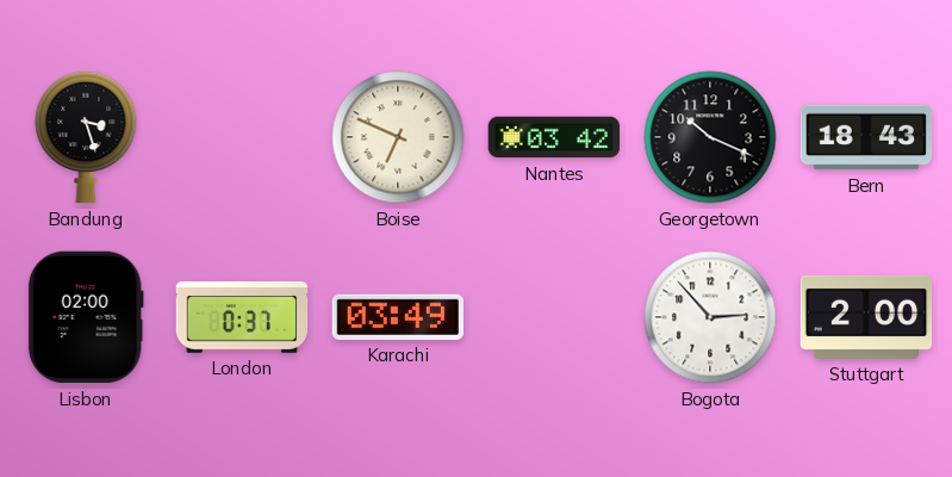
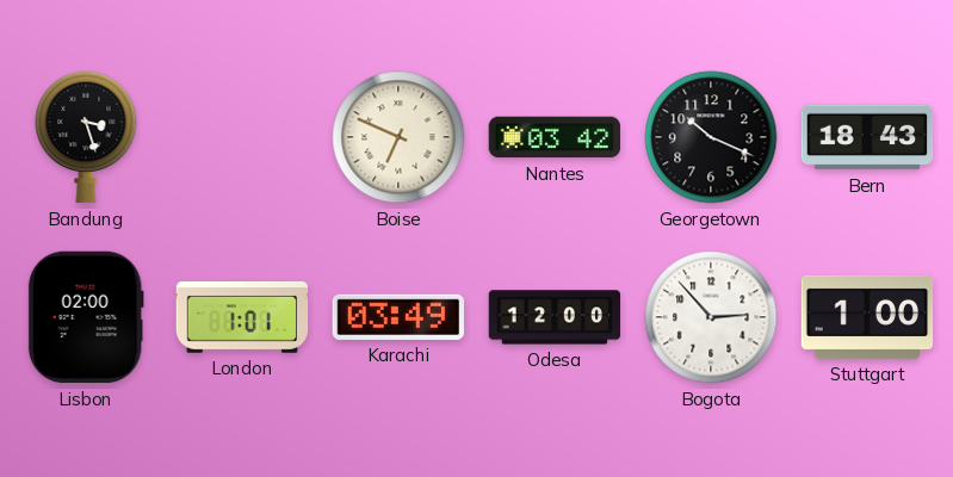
London: 0:37 -> 1:01
Odesa: none -> 12:00
Stuttgart: 2:00 -> 1:00
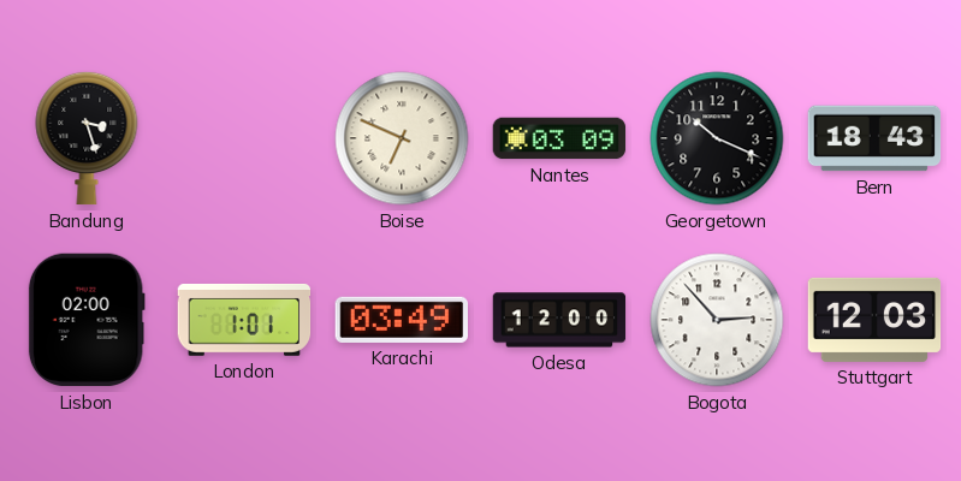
Nantes: 03:42 -> 03:09
Stuttgart: 1:00 -> 12:03
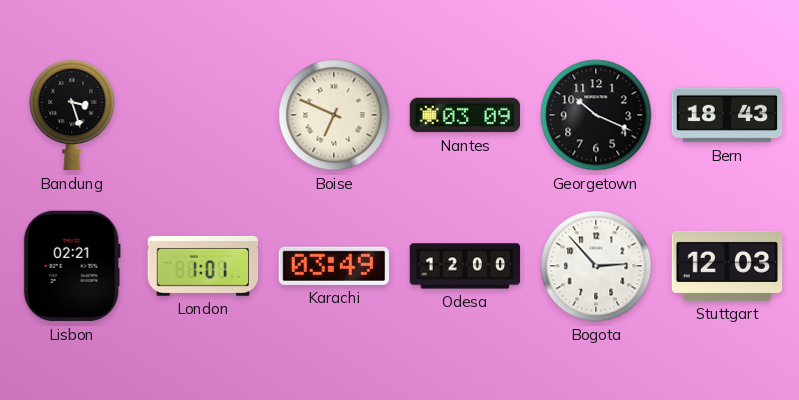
Lisbon: 02:00 -> 02:21
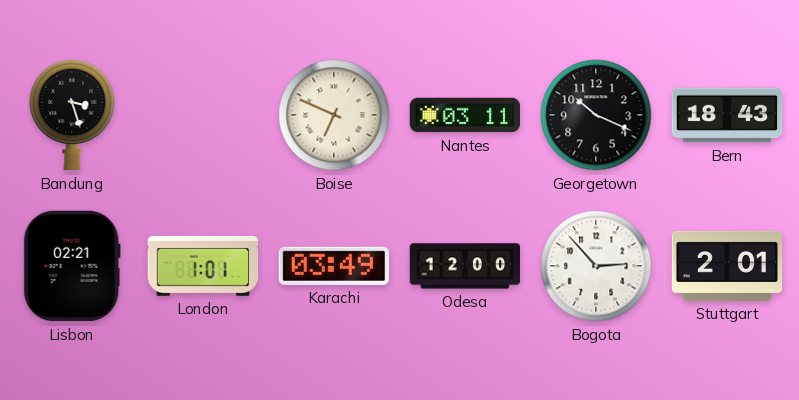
Nantes: 03:09 -> 03:11
Stuttgart: 12:03 -> 2:01
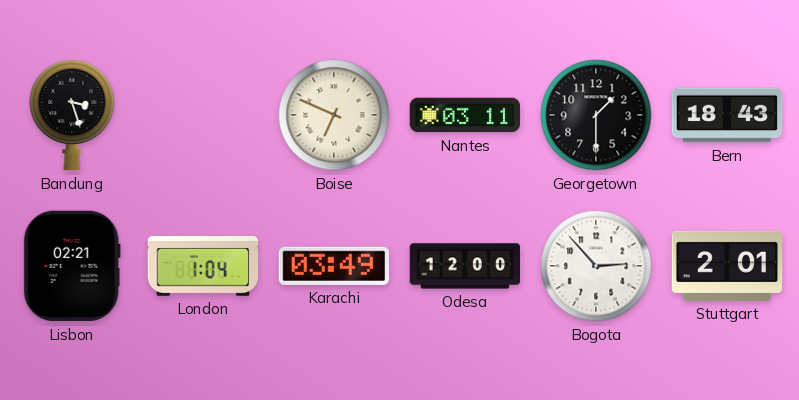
Georgetown: 10:19 -> 1:30
London: 1:01 -> 1:04
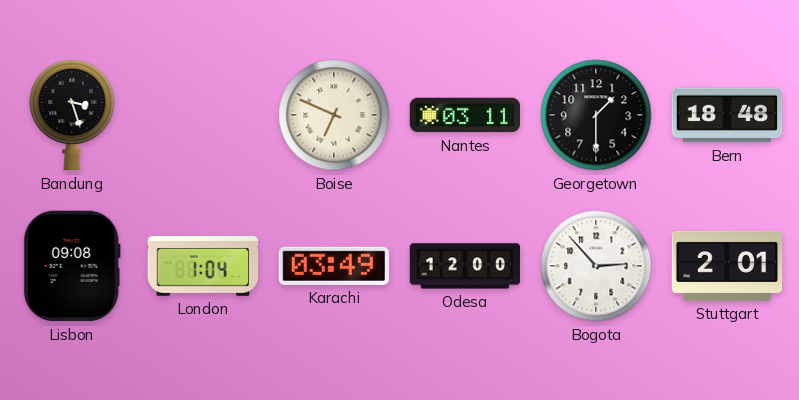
Bern: 18:43 -> 18:48
Lisbon: 02:21 -> 09:08
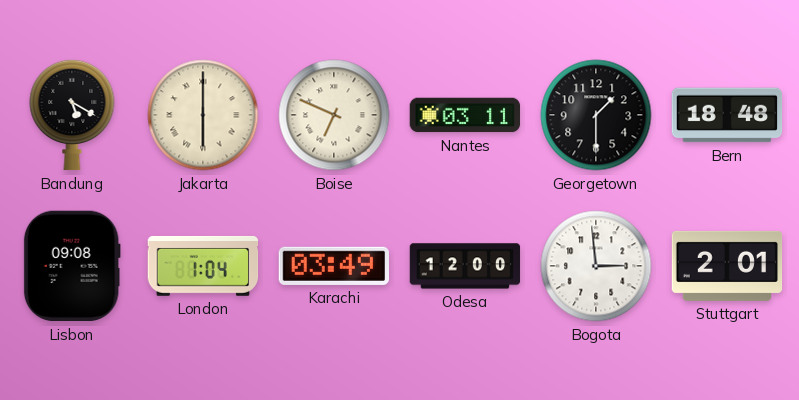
Bandung: 3:27 -> 5:20
Jakarta: none -> 6:00
Bogota: 2:53 -> 2:59
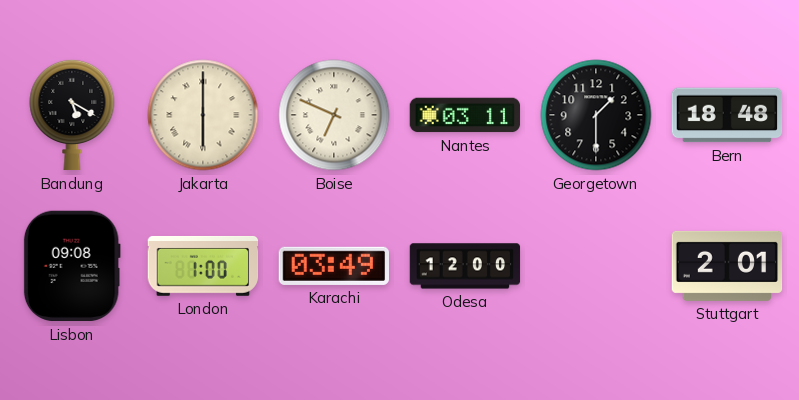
London: 1:04 -> 1:00
Bogota: 2:59 -> none
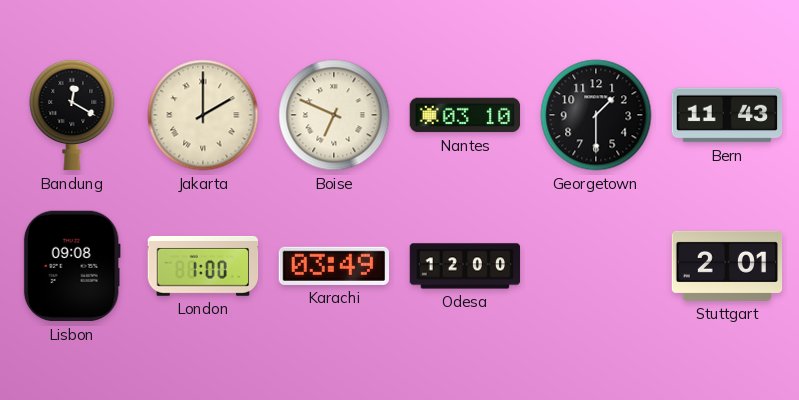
Bandung: 5:20 -> 12:20
Jakarta: 6:00 -> 2:00
Nantes: 03:11 -> 03:10
Bern: 18:48 -> 11:43
